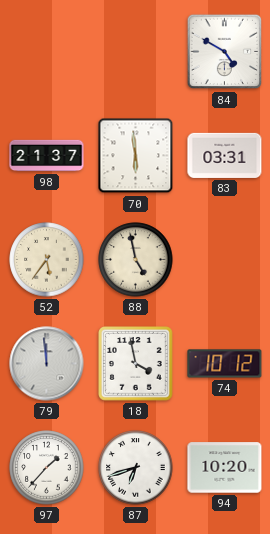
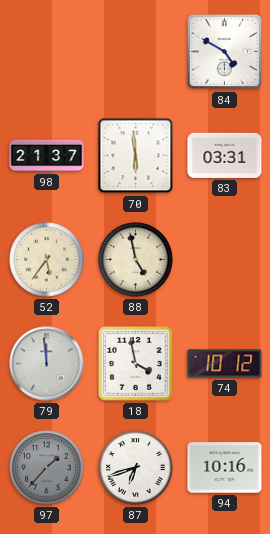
97 dial: white -> grey
94: 10:20 -> 10:16
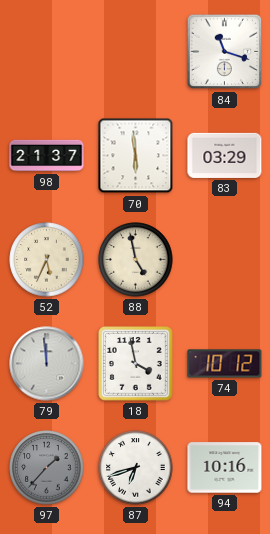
84: 4:50 -> 11:18
83: 03:31 -> 03:29
52: 5:36 -> 5:34
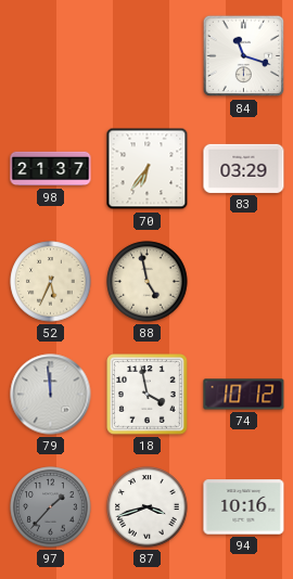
70: 5:59 -> 6:36
87: 6:42 -> 3:42
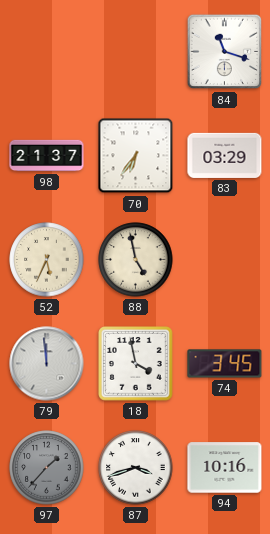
74: 10:12 -> 3:45
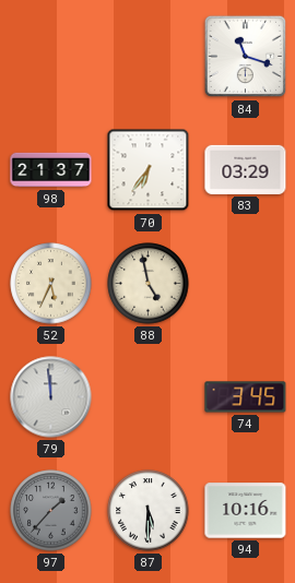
18: 3:58 -> none
87: 3:42 -> 5:30
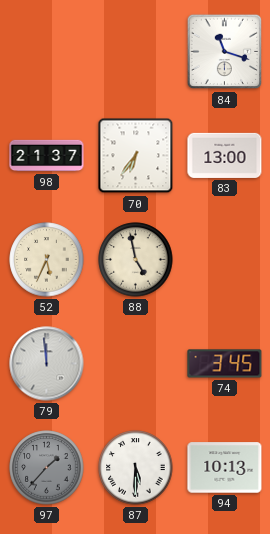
83: 03:29 -> 13:00
94: 10:16 -> 10:13
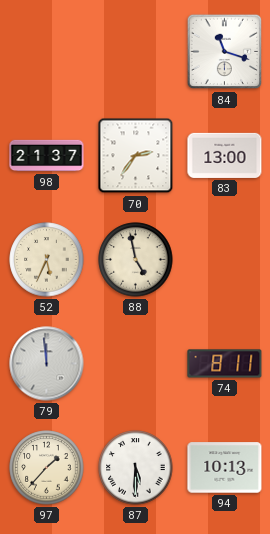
70: 6:36 -> 2:36
74: 3:45 -> 8:11
97 dial: grey -> cream
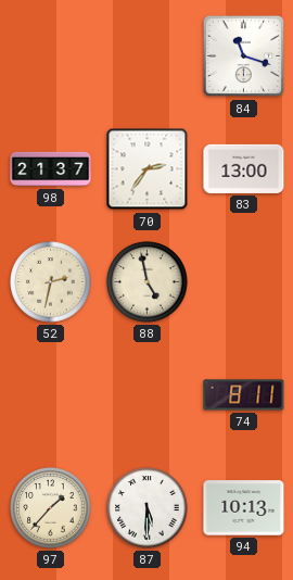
52: 5:34 -> 2:32
79: 11:59 -> none
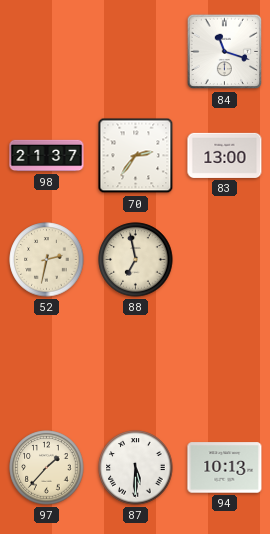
88: 4:58 -> 6:58
74: 8:11 -> none
